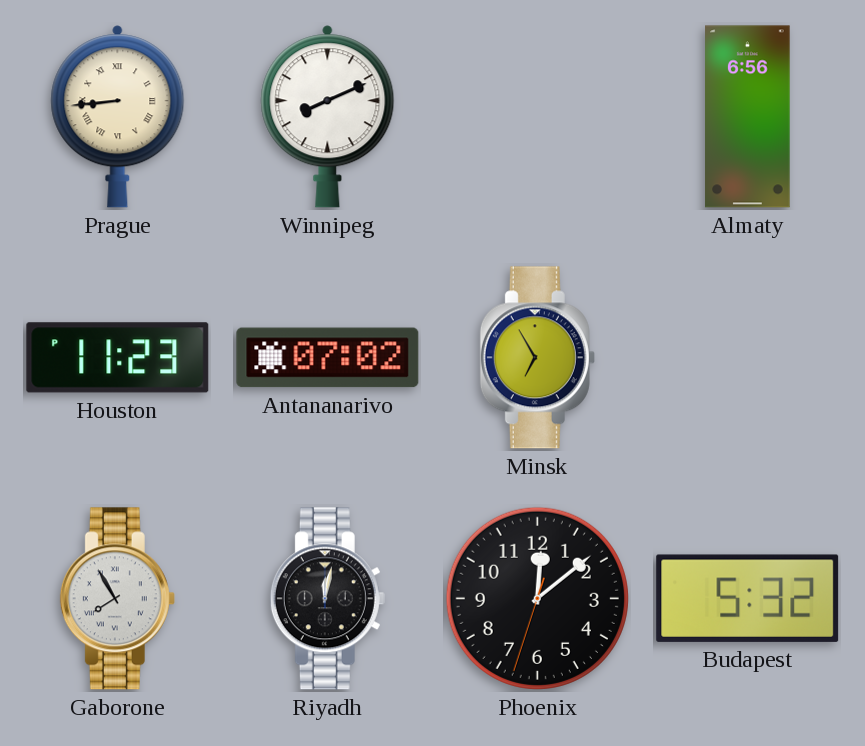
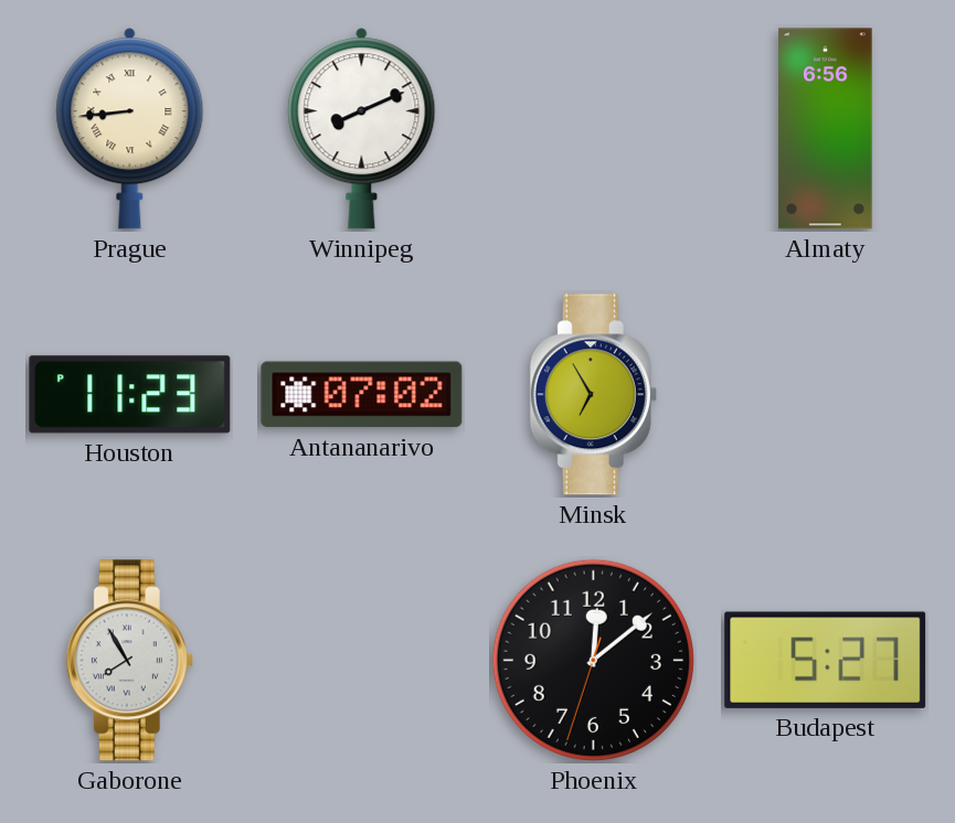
Riyadh: 12:02 -> none
Budapest: 5:32 -> 5:27
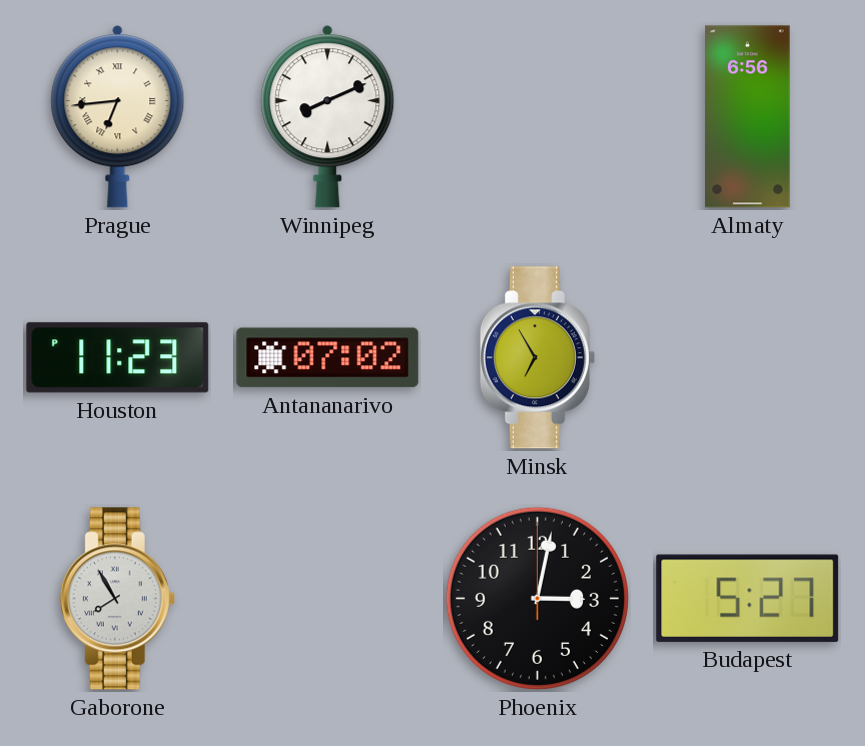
Prague: 8:44 -> 6:44
Phoenix: 12:08 -> 3:02
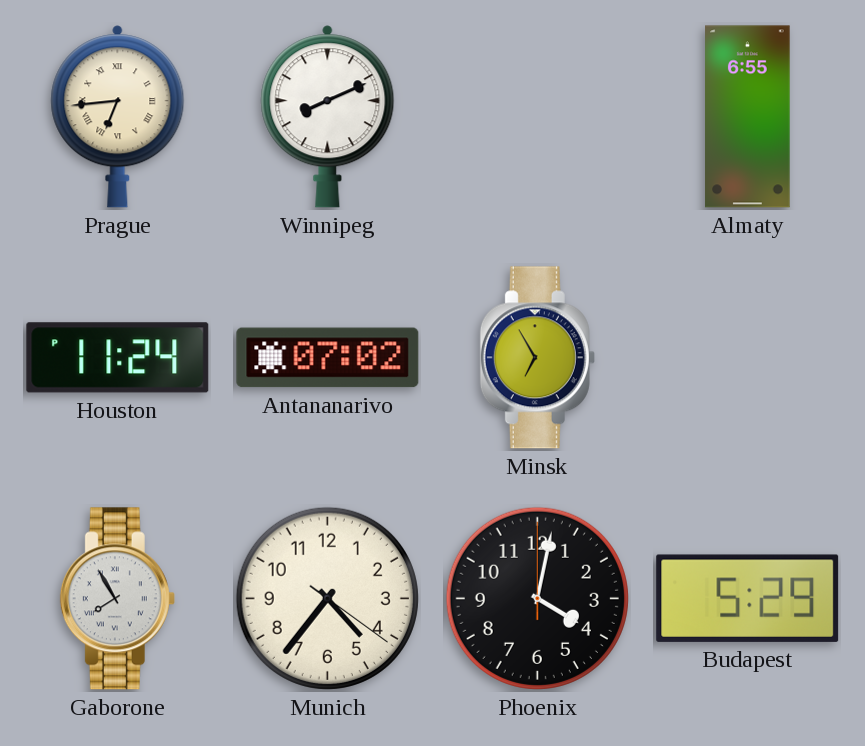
Almaty: 6:56 -> 6:55
Houston: 11:23 -> 11:24
Munich: none -> 4:36
Phoenix: 3:02 -> 4:02
Budapest: 5:27 -> 5:29
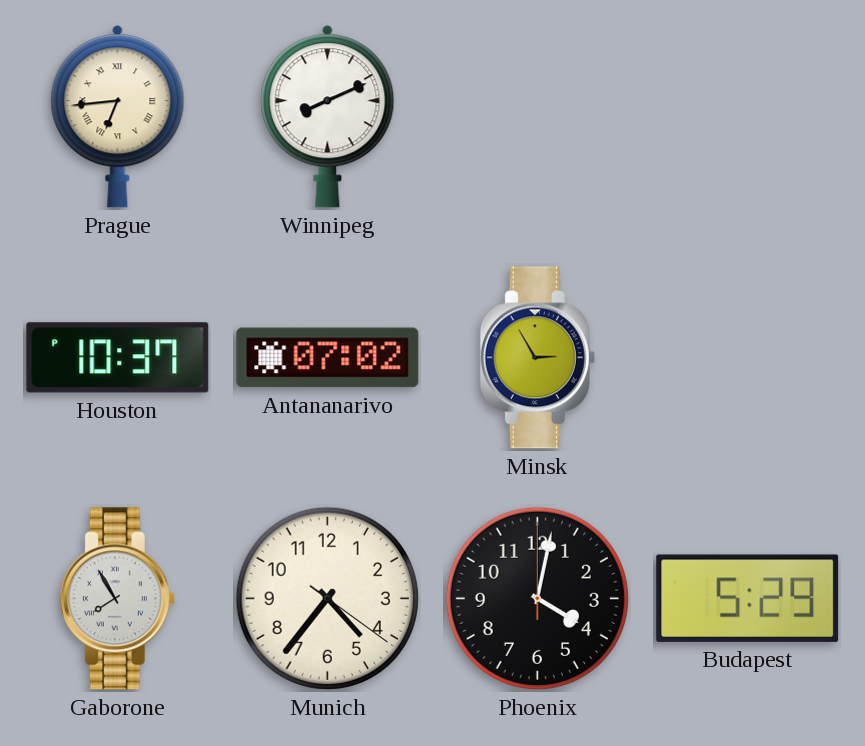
Almaty: 6:55 -> none
Houston: 11:24 -> 10:37
Minsk: 6:55 -> 2:55
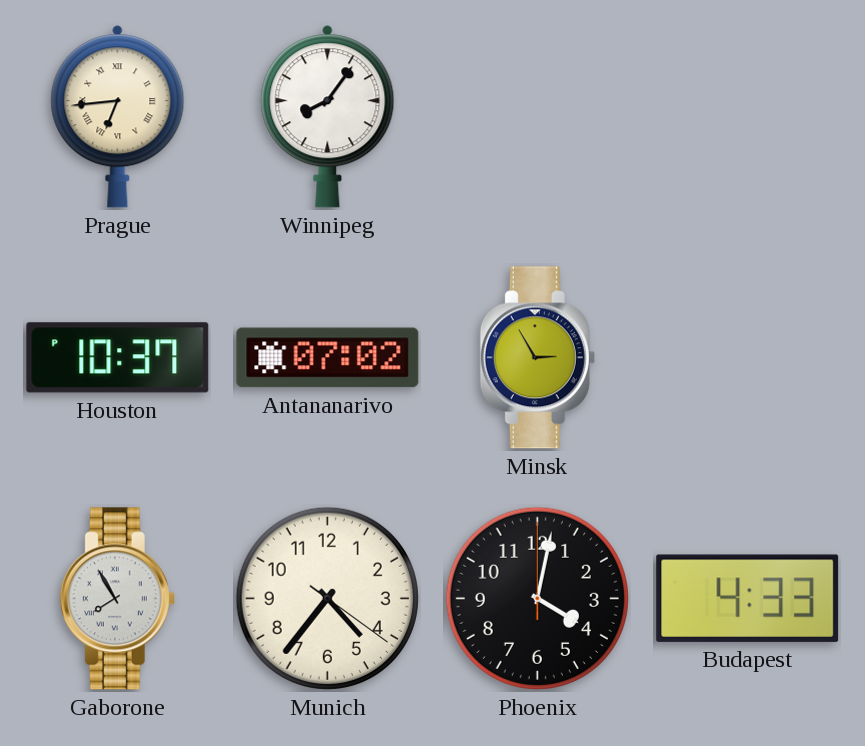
Winnipeg: 8:11 -> 8:06
Budapest: 5:29 -> 4:33
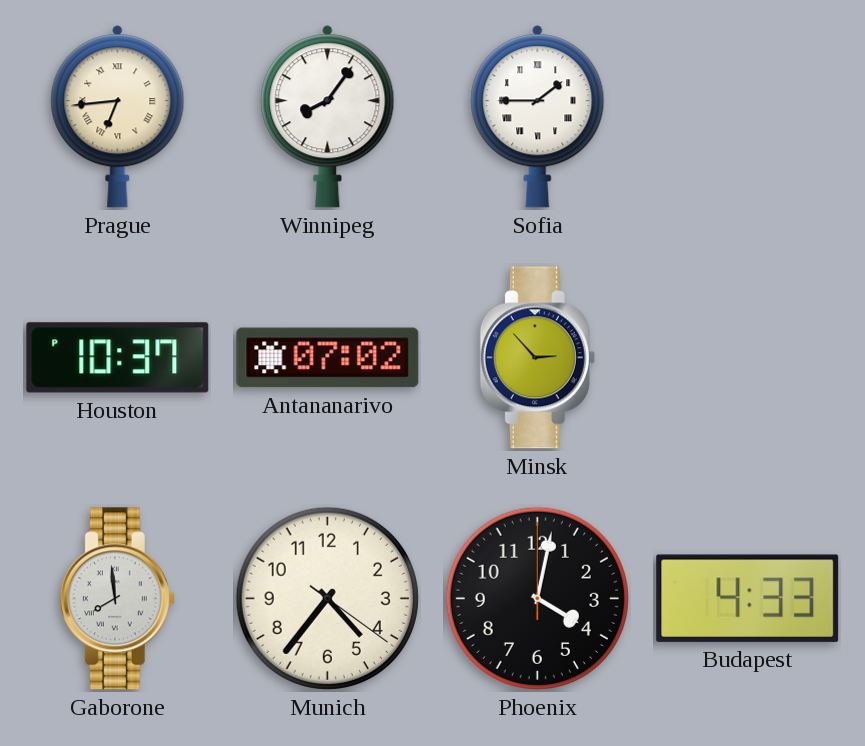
Sofia: none -> 1:45
Minsk: 2:55 -> 2:53
Gaborone: 7:55 -> 7:59
